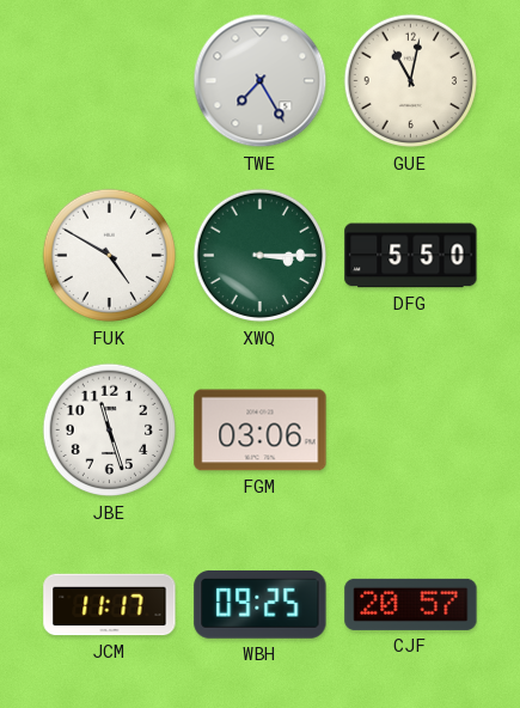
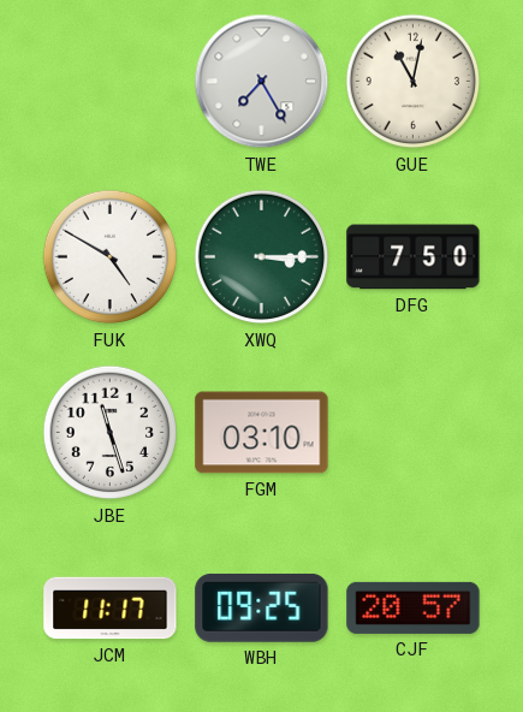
DFG: 5:50 -> 7:50
FGM: 03:06 -> 03:10
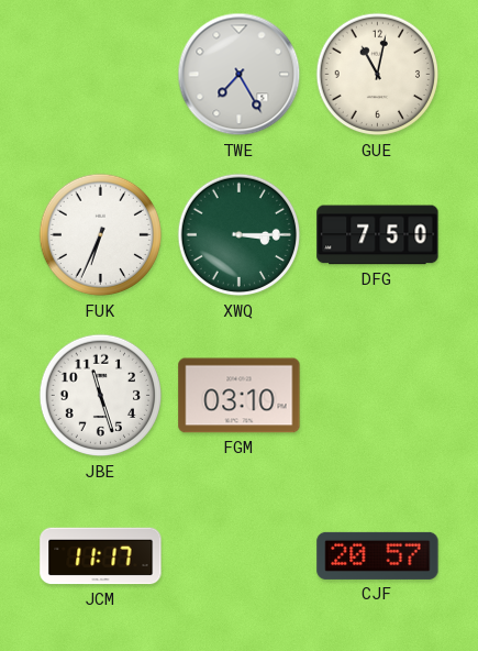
FUK: 4:50 -> 6:34
WBH: 09:25 -> none
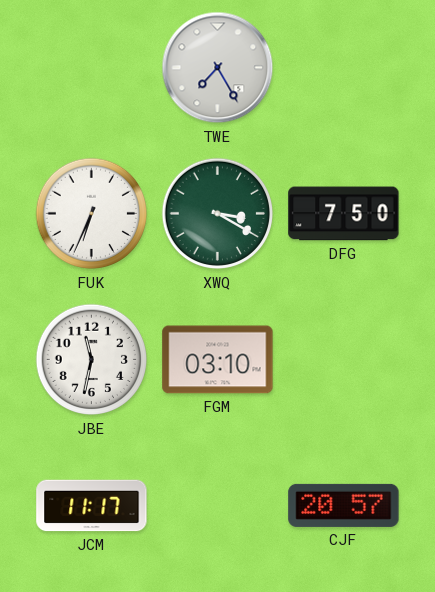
GUE: 11:02 -> none
XWQ: 3:15 -> 3:20
JBE: 11:27 -> 11:32
